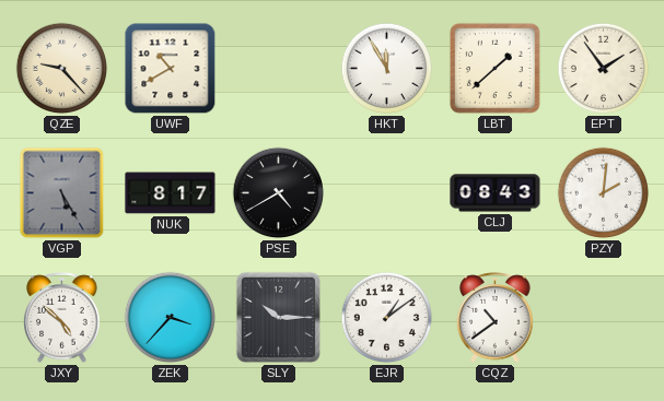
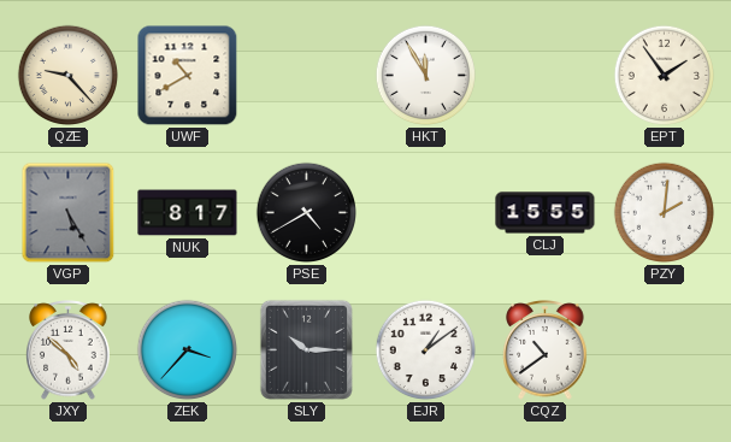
LBT: 1:38 -> none
CLJ: 08:43 -> 15:55
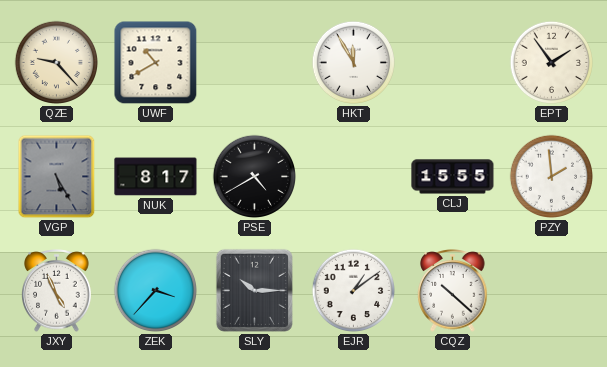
PZY: 2:01 -> 1:59
JXY: 4:52 -> 4:56
CQZ: 10:39 -> 10:22
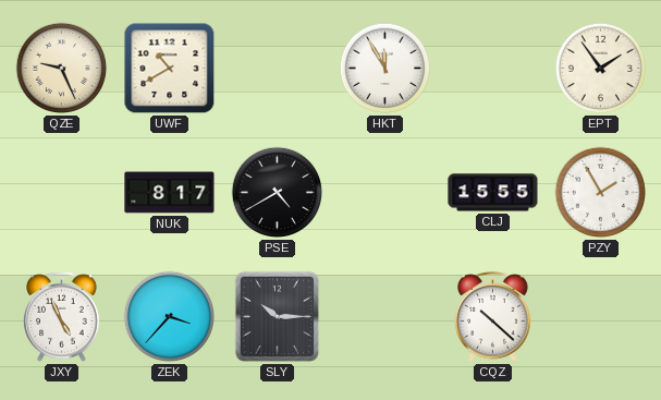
QZE: 9:23 -> 9:26
VGP: 5:25 -> none
PZY: 1:59 -> 1:55
EJR: 1:09 -> none
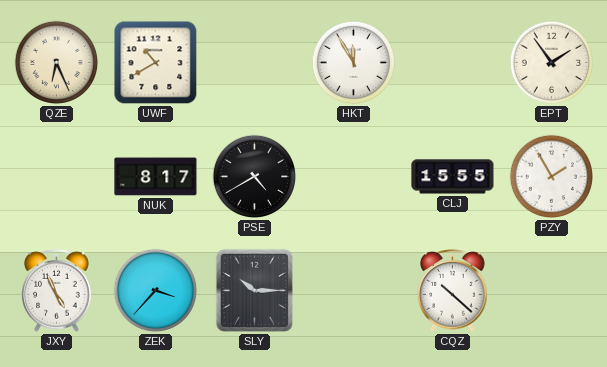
QZE: 9:26 -> 6:26
